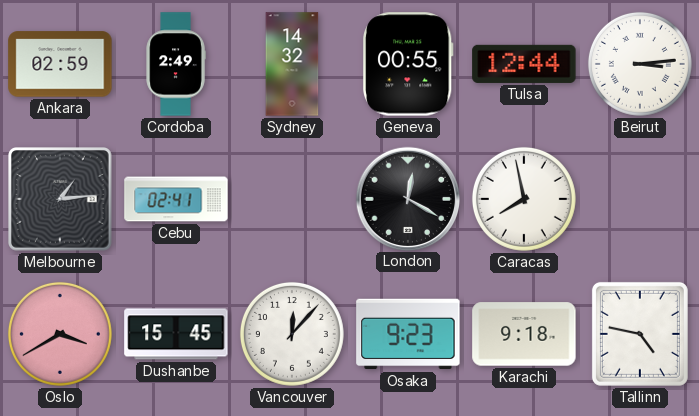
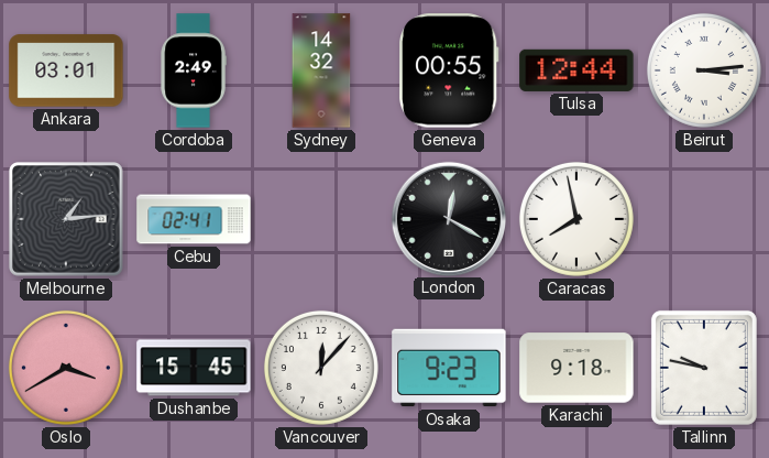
Ankara: 02:59 -> 03:01
Tallinn: 4:47 -> 9:47
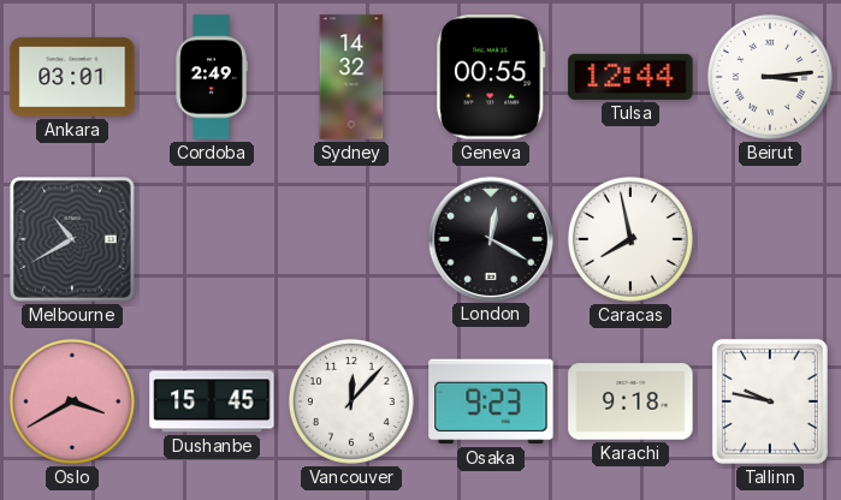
Melbourne: 1:14 -> 10:40
Cebu: 02:41 -> none
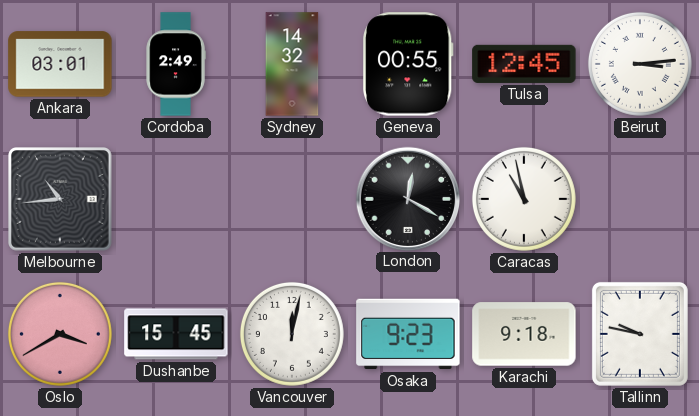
Tulsa: 12:44 -> 12:45
Melbourne: 10:40 -> 10:44
Caracas: 7:58 -> 10:58
Vancouver: 12:07 -> 12:02
